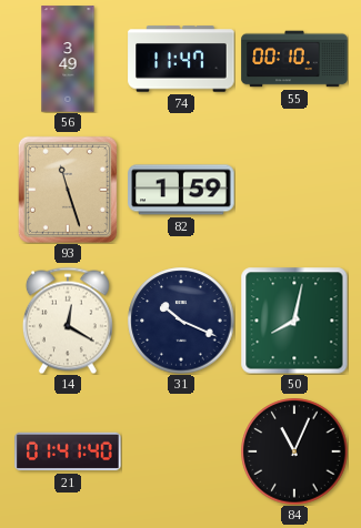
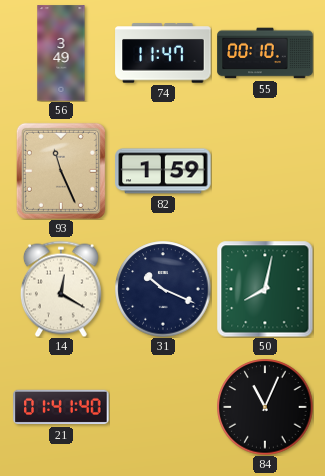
93: 11:27 -> 11:26
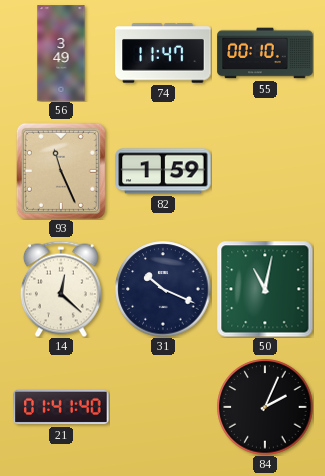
14: 12:20 -> 12:22
50: 8:02 -> 11:02
84: 11:04 -> 2:04
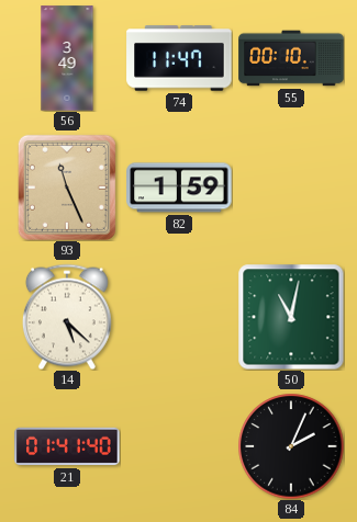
14: 12:22 -> 5:22
31: 10:19 -> none
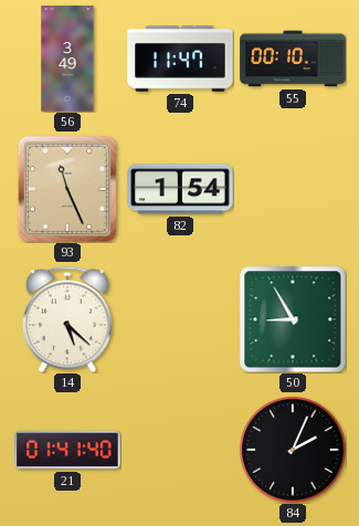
82: 1:59 -> 1:54
50: 11:02 -> 8:55
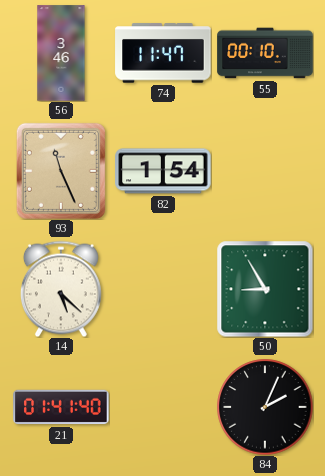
56: 3:49 -> 3:46
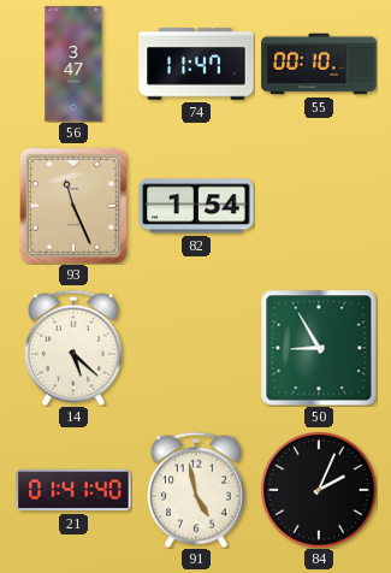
56: 3:46 -> 3:47
91: none -> 4:58
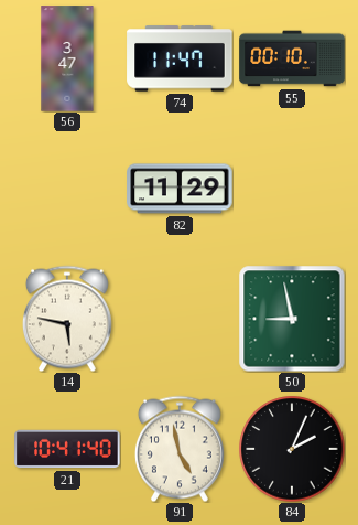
93: 11:26 -> none
82: 1:54 -> 11:29
14: 5:22 -> 5:47
50: 8:55 -> 8:58
21: 01:41 -> 10:41
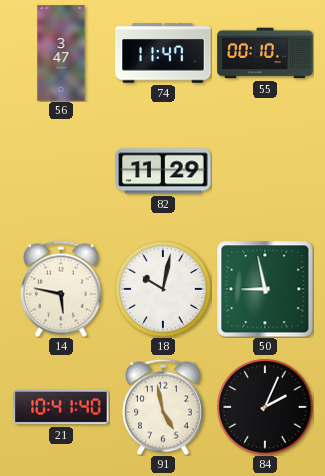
18: none -> 10:02
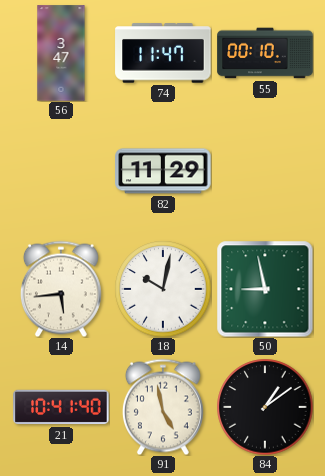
14: 5:47 -> 5:44
84: 2:04 -> 1:09
